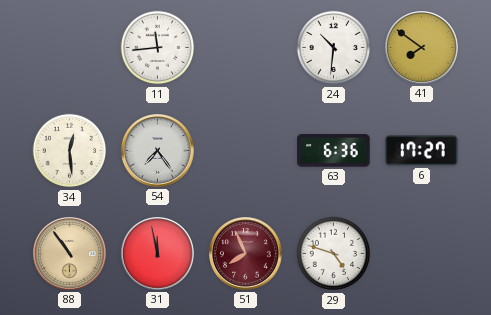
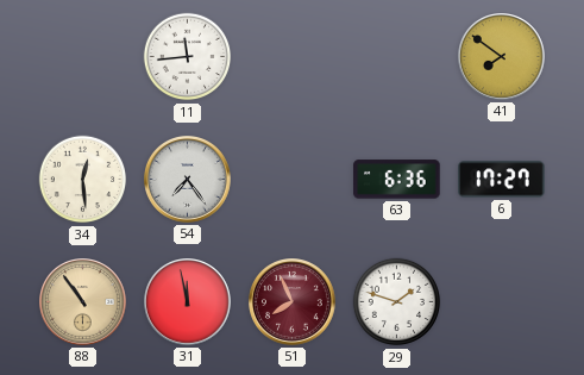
24: 10:31 -> none
29: 4:48 -> 1:48
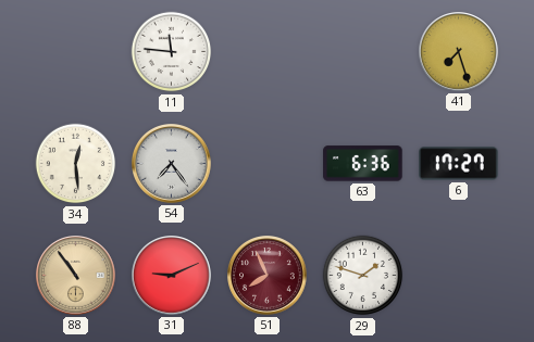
11: 11:44 -> 11:46
41: 7:51 -> 7:27
31: 11:58 -> 9:11
